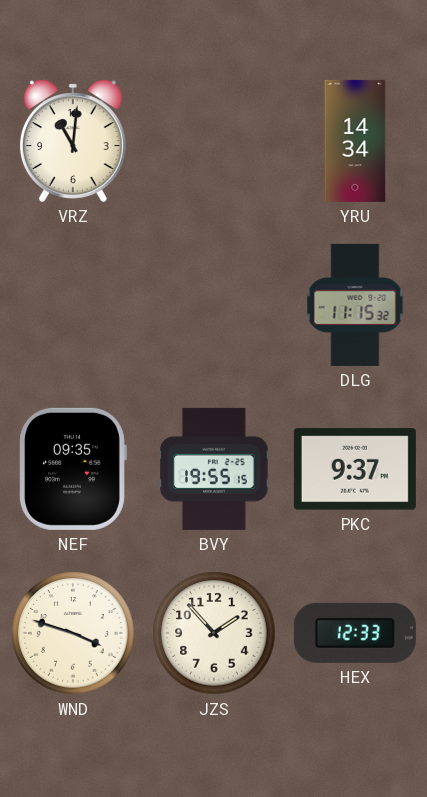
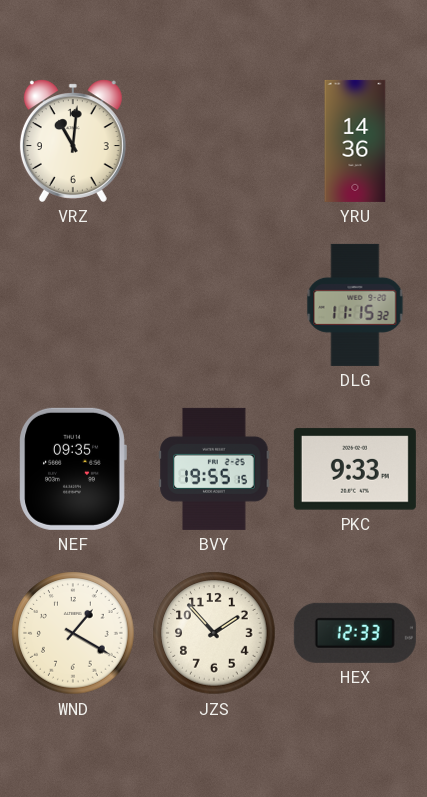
YRU: 14:34 -> 14:36
PKC: 9:37 -> 9:33
WND: 3:48 -> 1:20
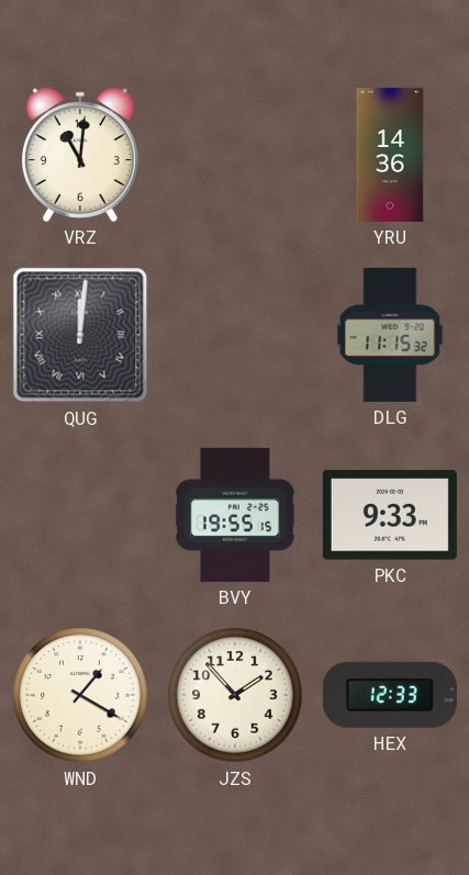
QUG: none -> 12:01
NEF: 09:35 -> none
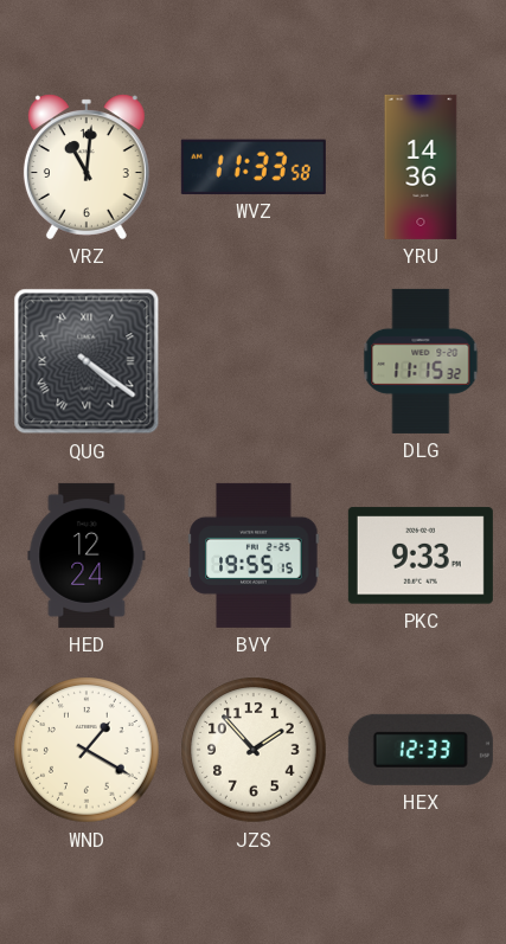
WVZ: none -> 11:33
QUG: 12:01 -> 4:21
HED: none -> 12:24
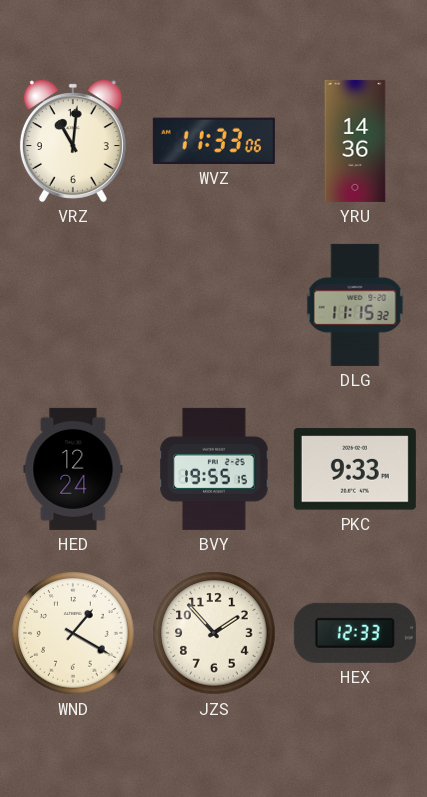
WVZ: 11:33:58 -> 11:33:06
QUG: 4:21 -> none
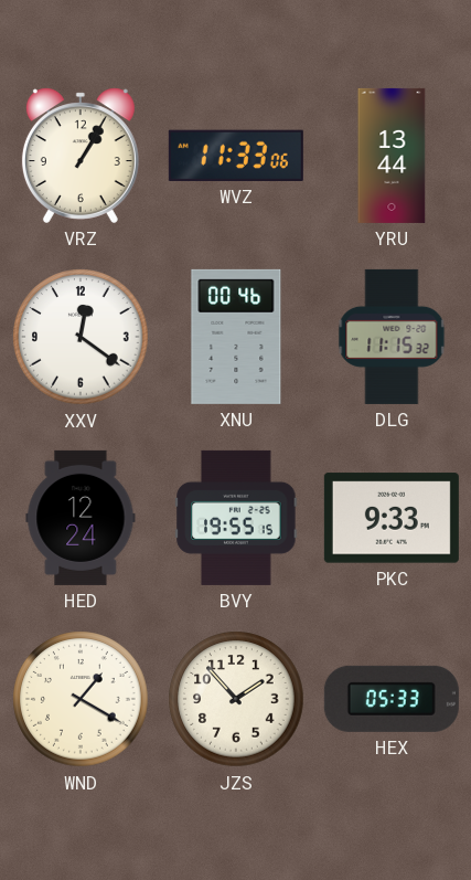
VRZ: 11:01 -> 1:05
YRU: 14:36 -> 13:44
XXV: none -> 12:21
XNU: none -> 00:46
HEX: 12:33 -> 05:33
